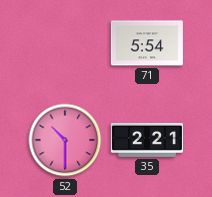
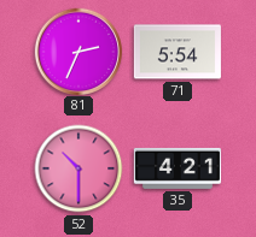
81: none -> 2:34
35: 2:21 -> 4:21
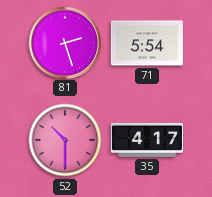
81: 2:34 -> 2:27
35: 4:21 -> 4:17
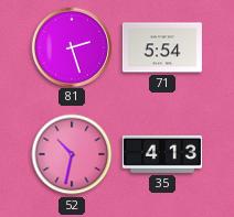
52: 10:30 -> 10:32
35: 4:17 -> 4:13
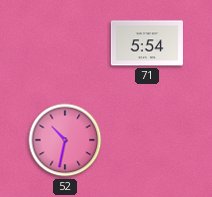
81: 2:27 -> none
35: 4:13 -> none
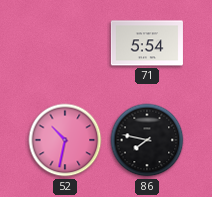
86: none -> 7:47
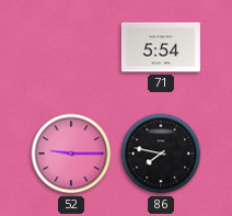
52: 10:32 -> 9:15
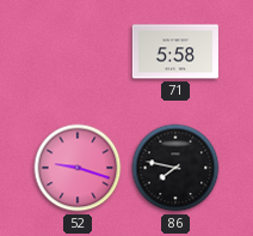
71: 5:54 -> 5:58
52: 9:15 -> 9:18
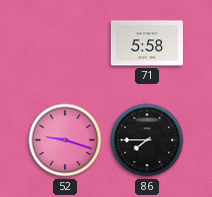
86: 7:47 -> 7:45
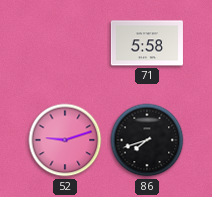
52: 9:18 -> 9:12
86: 7:45 -> 7:42
